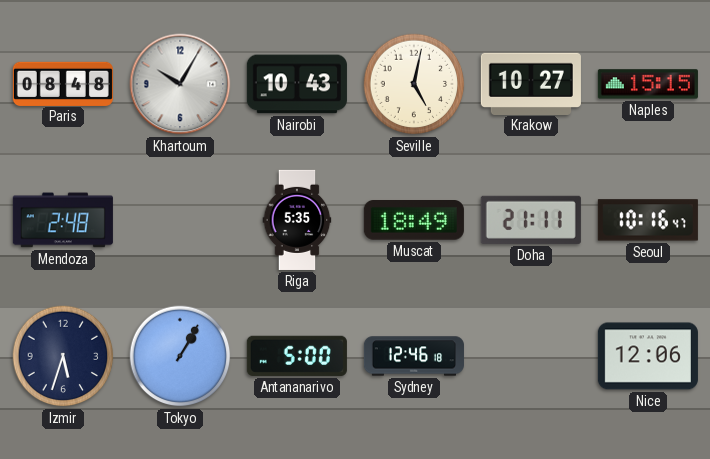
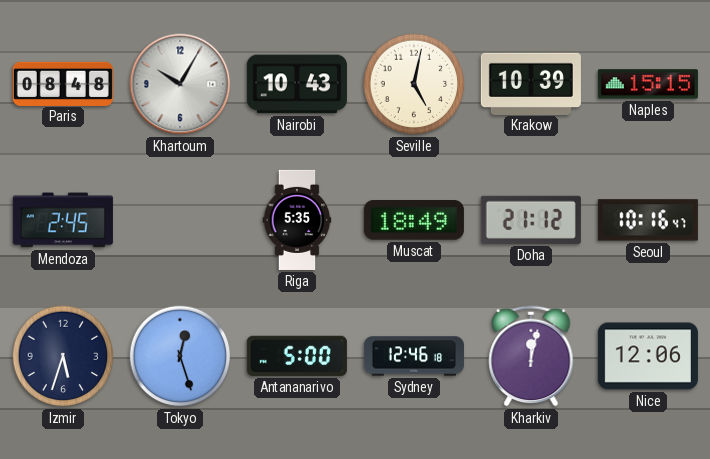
Krakow: 10:27 -> 10:39
Mendoza: 2:48 -> 2:45
Doha: 21:11 -> 21:12
Tokyo: 1:05 -> 12:27
Kharkiv: none -> 12:02
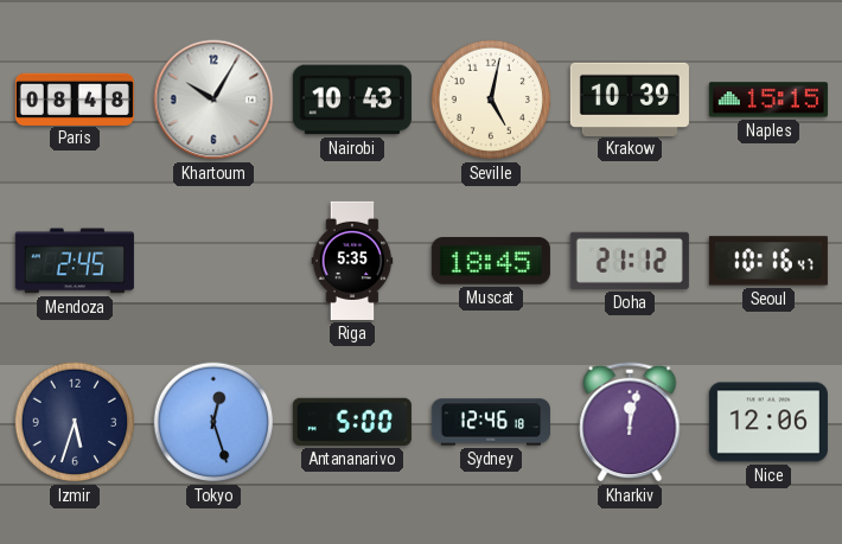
Muscat: 18:49 -> 18:45
